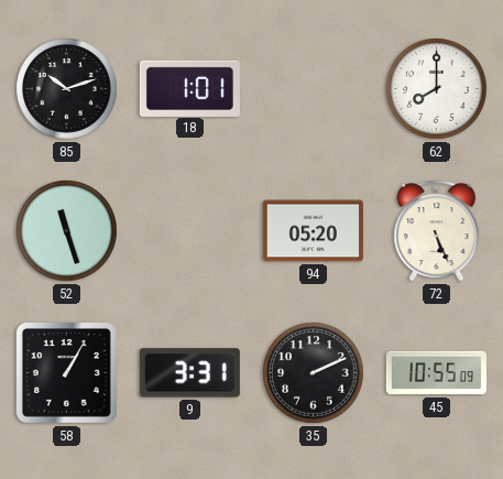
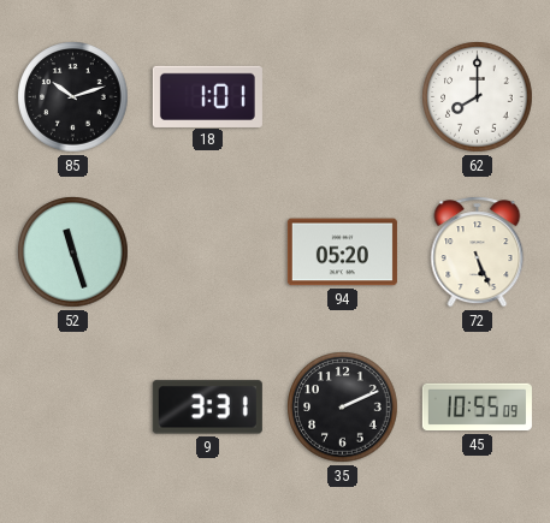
58: 1:05 -> none
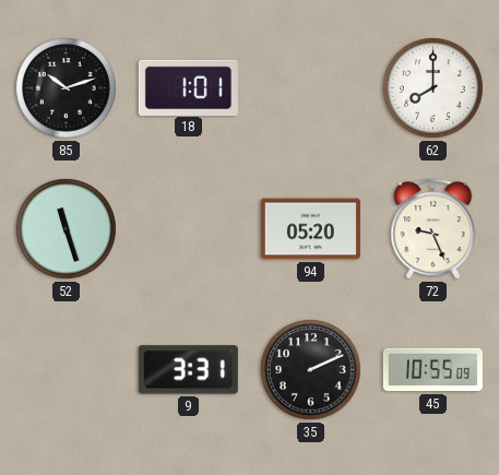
72: 5:26 -> 9:26
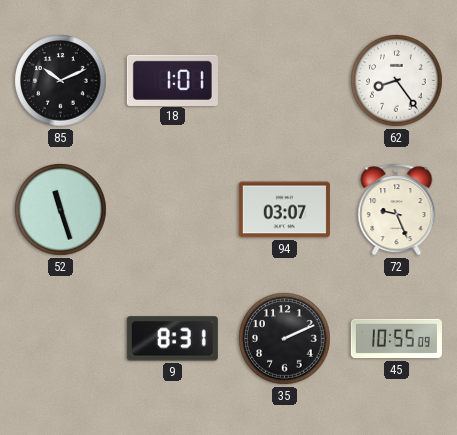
85: 10:12 -> 10:11
62: 8:00 -> 8:24
94: 05:20 -> 03:07
9: 3:31 -> 8:31
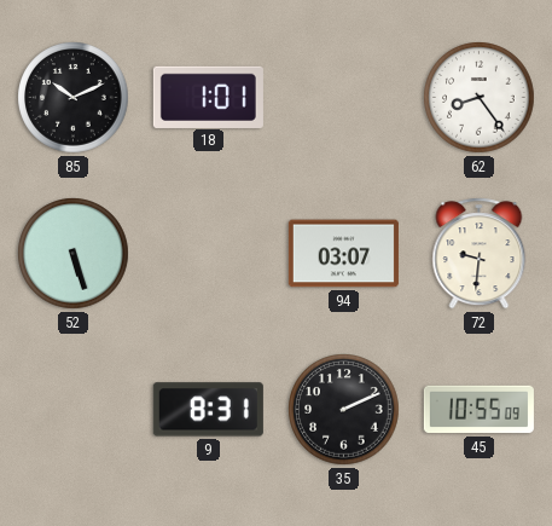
52: 11:27 -> 5:27
72: 9:26 -> 9:31
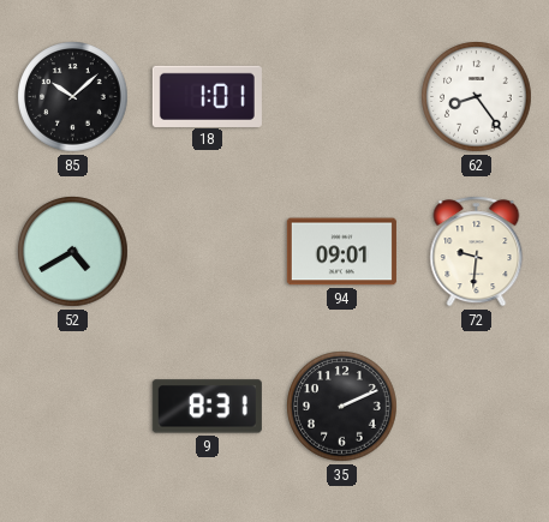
85: 10:11 -> 10:08
52: 5:27 -> 4:40
94: 03:07 -> 09:01
45: 10:55 -> none
